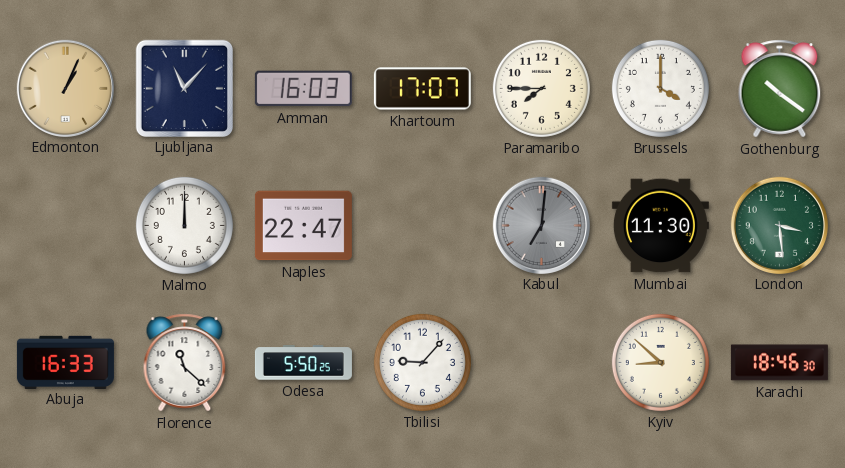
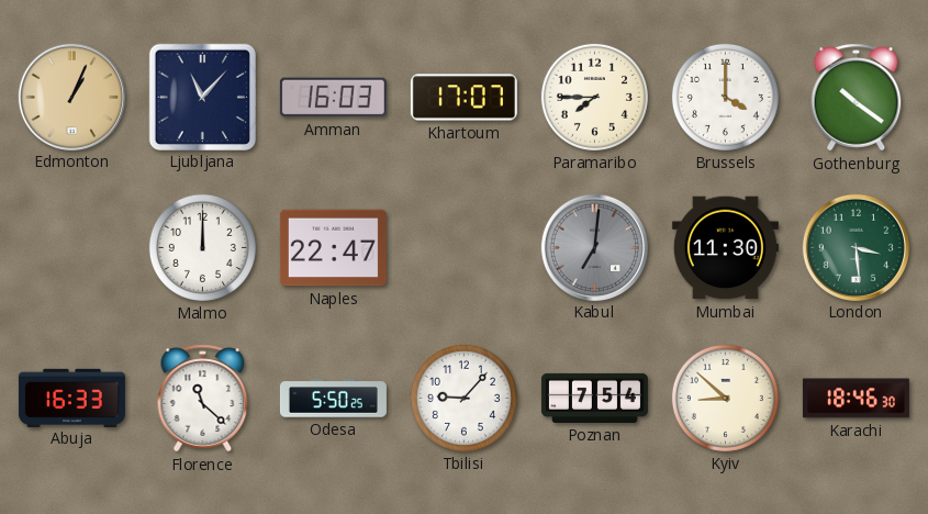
Poznan: none -> 7:54
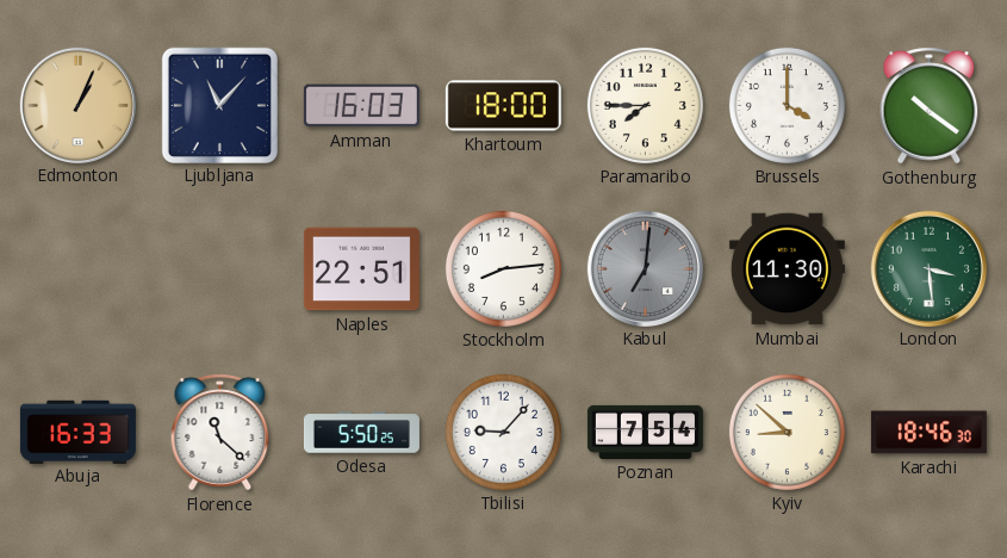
Khartoum: 17:07 -> 18:00
Malmo: 12:00 -> none
Naples: 22:47 -> 22:51
Stockholm: none -> 8:14
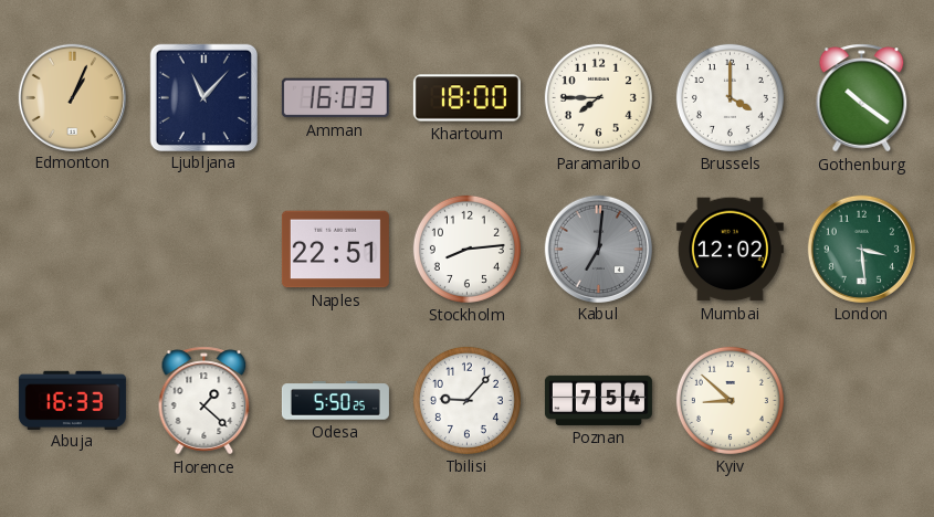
Mumbai: 11:30 -> 12:02
Florence: 11:22 -> 1:22
Karachi: 18:46 -> none
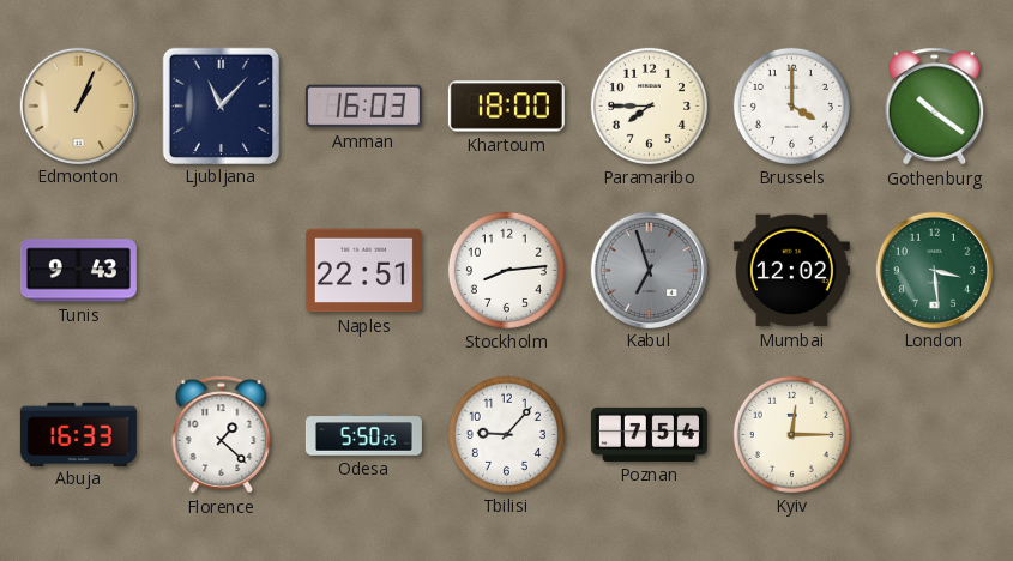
Tunis: none -> 9:43
Kabul: 7:01 -> 6:57
Kyiv: 8:52 -> 12:15
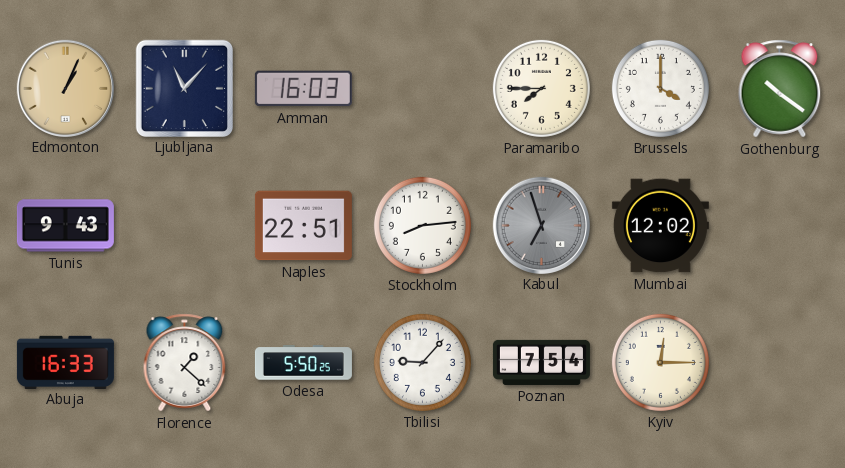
Khartoum: 18:00 -> none
London: 3:29 -> none
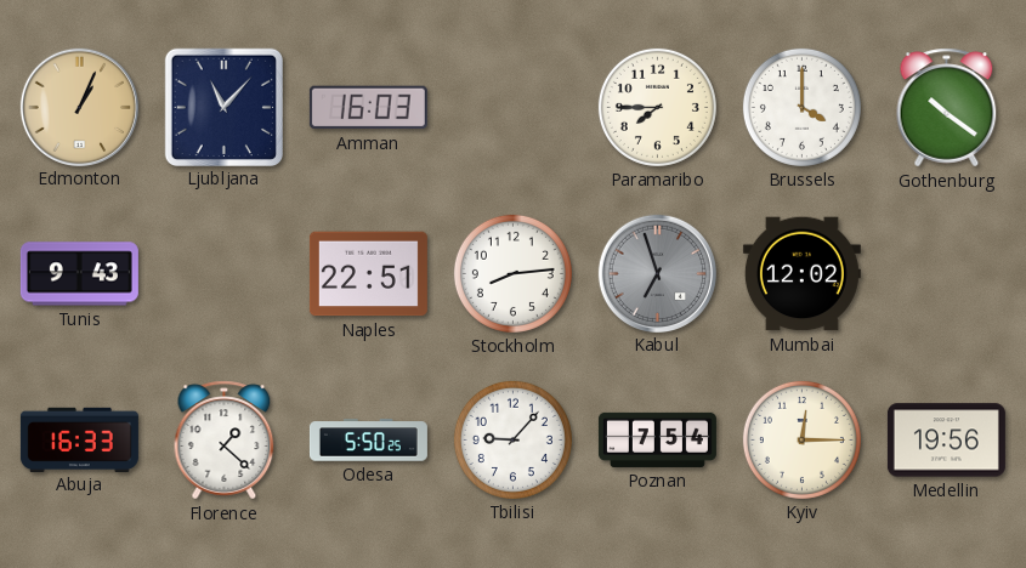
Medellin: none -> 19:56
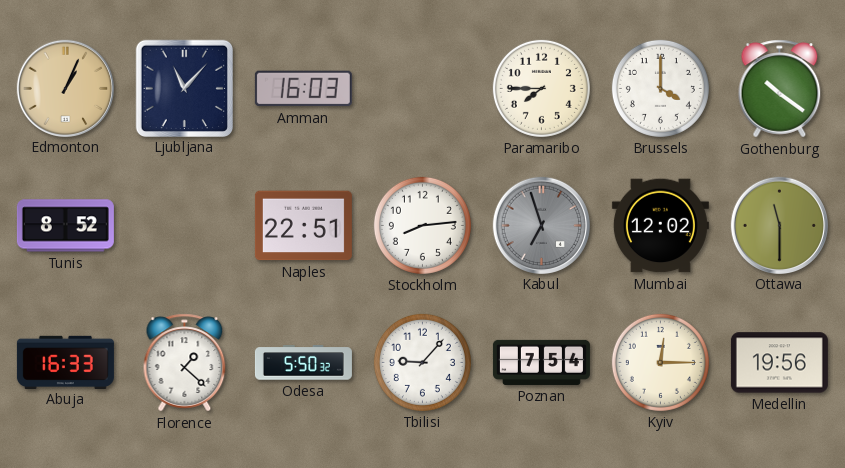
Tunis: 9:43 -> 8:52
Ottawa: none -> 11:30
Odesa: 5:50:25 -> 5:50:32
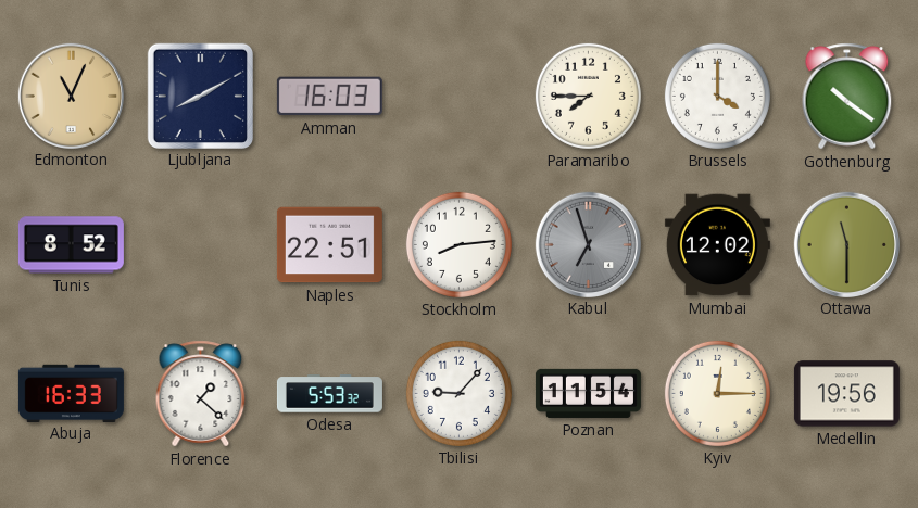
Edmonton: 1:04 -> 11:04
Ljubljana: 11:07 -> 8:10
Odesa: 5:50 -> 5:53
Poznan: 7:54 -> 11:54
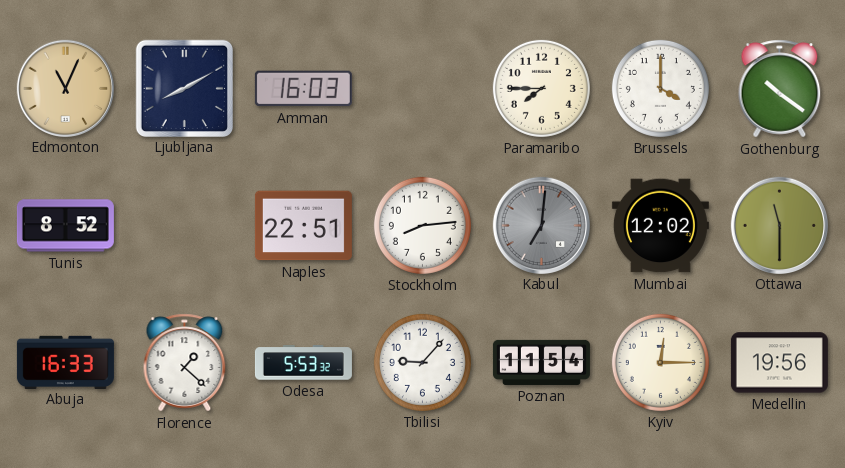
Kabul: 6:57 -> 7:01
